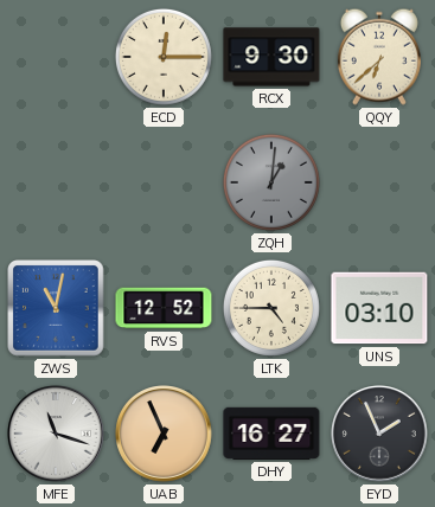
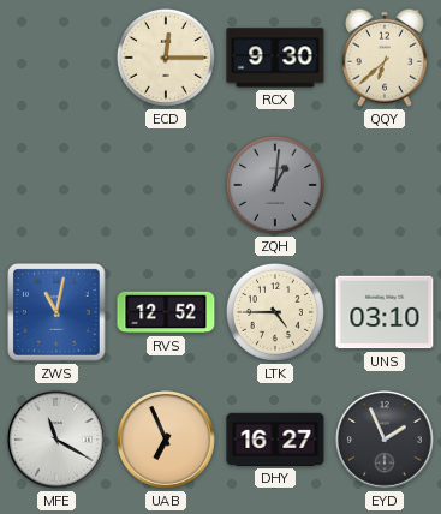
MFE: 11:18 -> 11:20
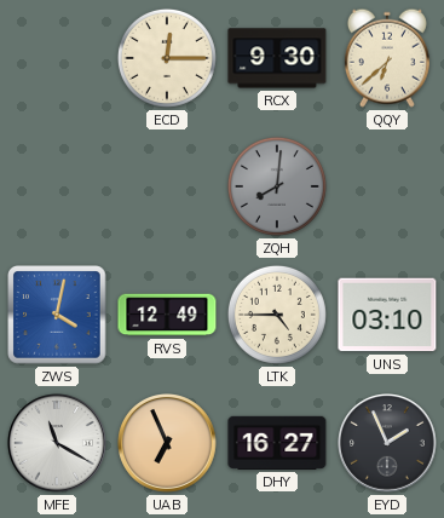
ZQH: 1:01 -> 8:01
ZWS: 11:02 -> 4:02
RVS: 12:52 -> 12:49
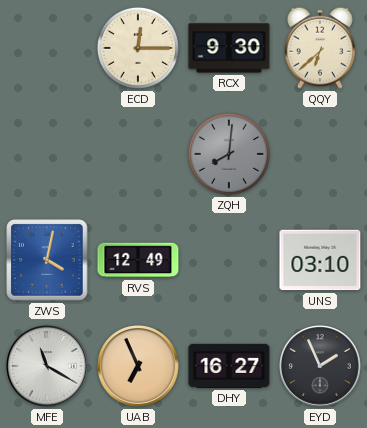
LTK: 4:45 -> none
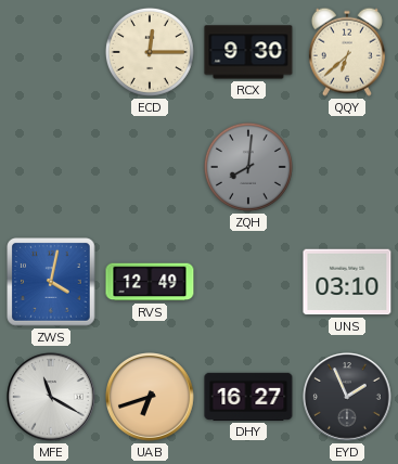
UAB: 6:56 -> 6:42
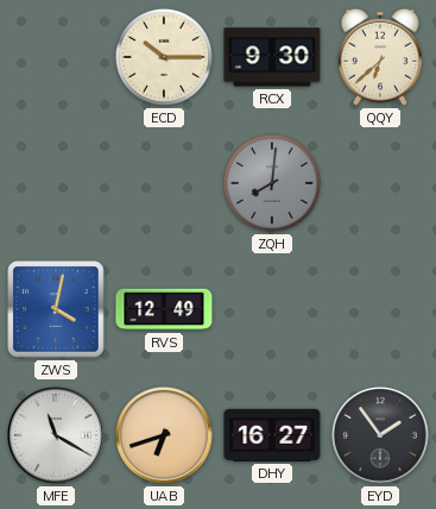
ECD: 12:15 -> 10:15
UNS: 03:10 -> none
EYD: 1:56 -> 1:54
